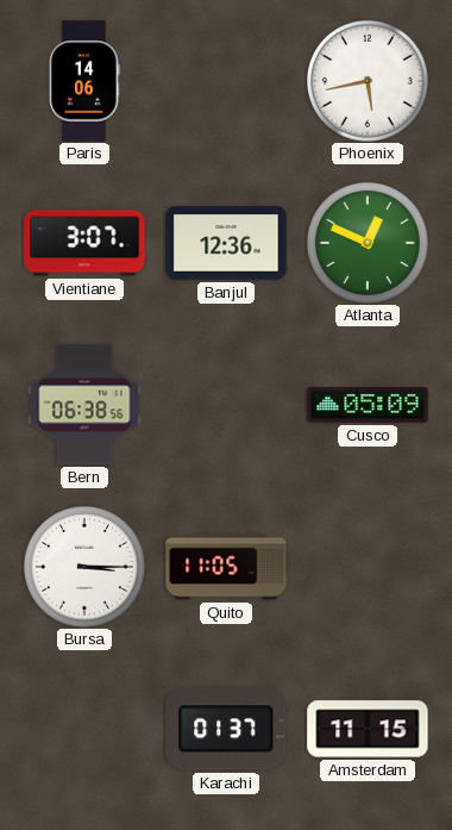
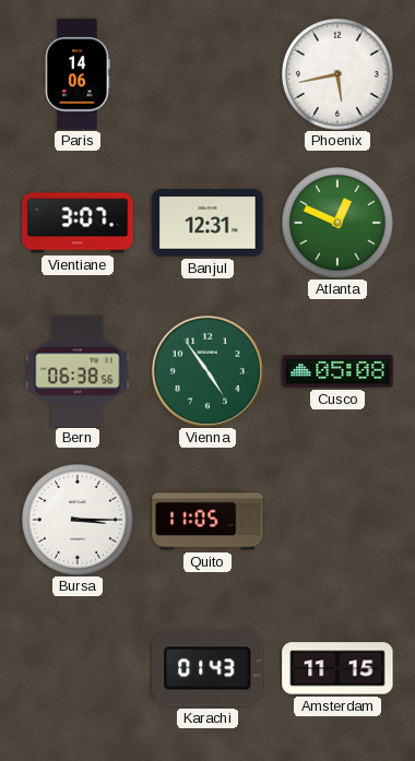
Banjul: 12:36 -> 12:31
Vienna: none -> 4:54
Cusco: 05:09 -> 05:08
Karachi: 01:37 -> 01:43
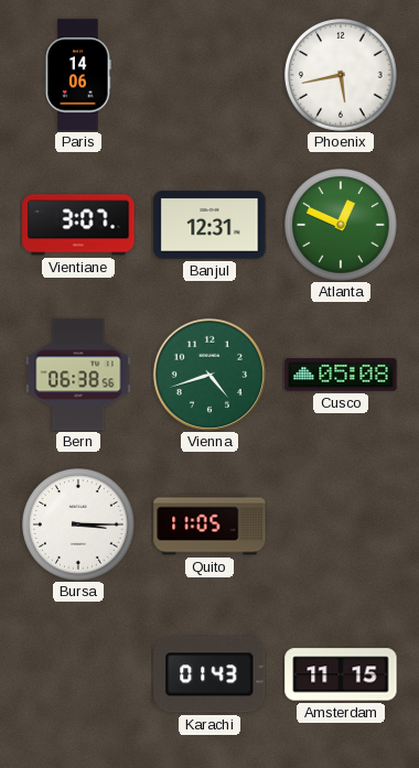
Vienna: 4:54 -> 4:42
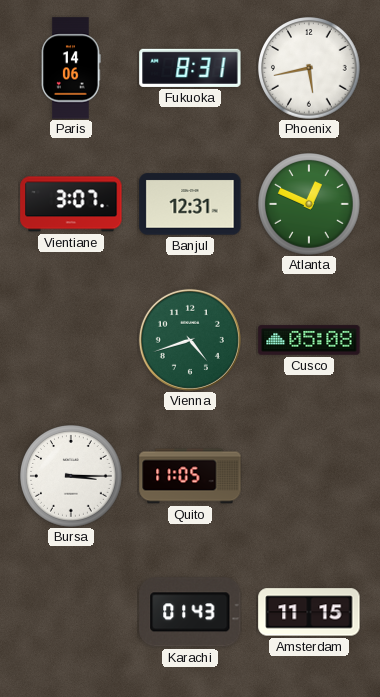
Fukuoka: none -> 8:31
Bern: 06:38 -> none
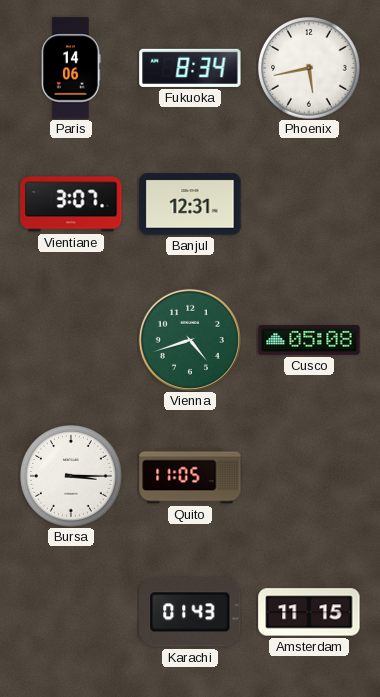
Fukuoka: 8:31 -> 8:34
Atlanta: 12:49 -> none
